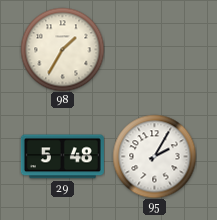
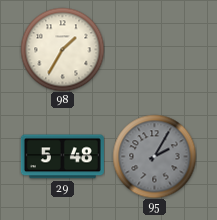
95 dial: white -> grey
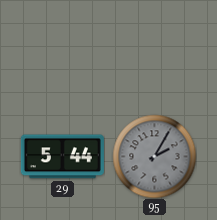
98: 1:35 -> none
29: 5:48 -> 5:44
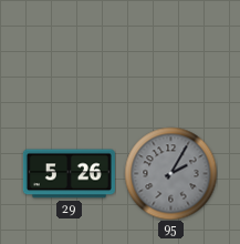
29: 5:44 -> 5:26
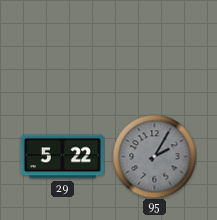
29: 5:26 -> 5:22
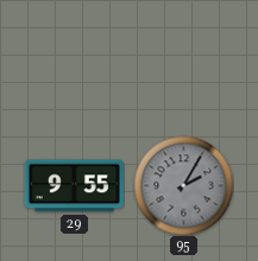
29: 5:22 -> 9:55
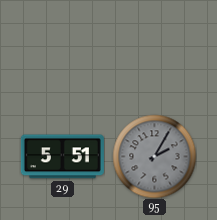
29: 9:55 -> 5:51
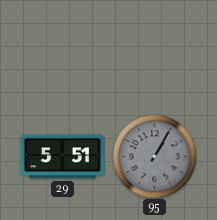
95: 2:05 -> 1:05
